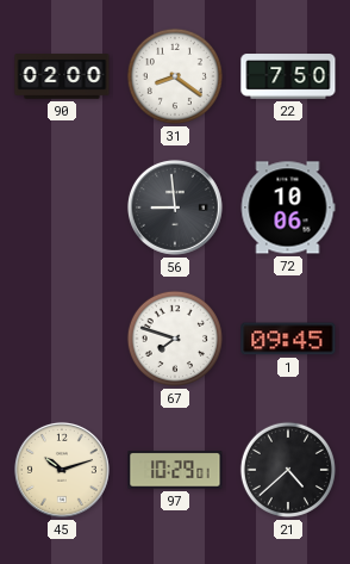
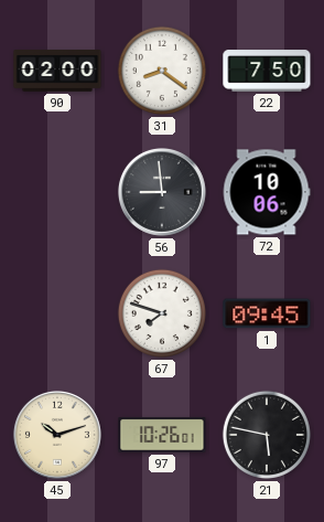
97: 10:29 -> 10:26
21: 4:38 -> 5:47
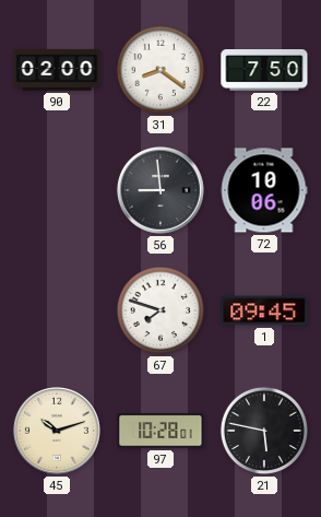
97: 10:26 -> 10:28
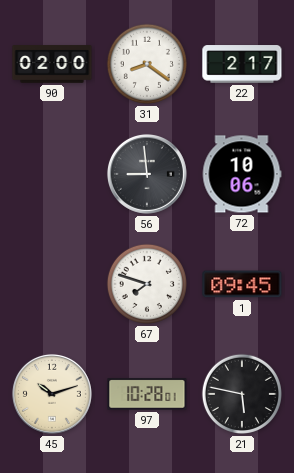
22: 7:50 -> 2:17
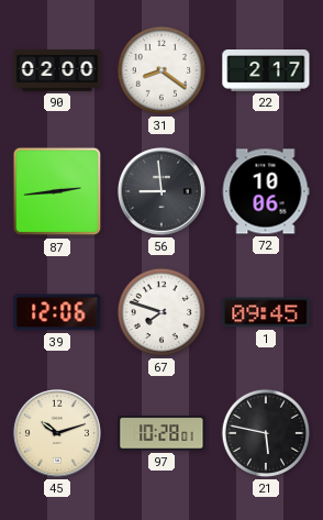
87: none -> 2:44
39: none -> 12:06
